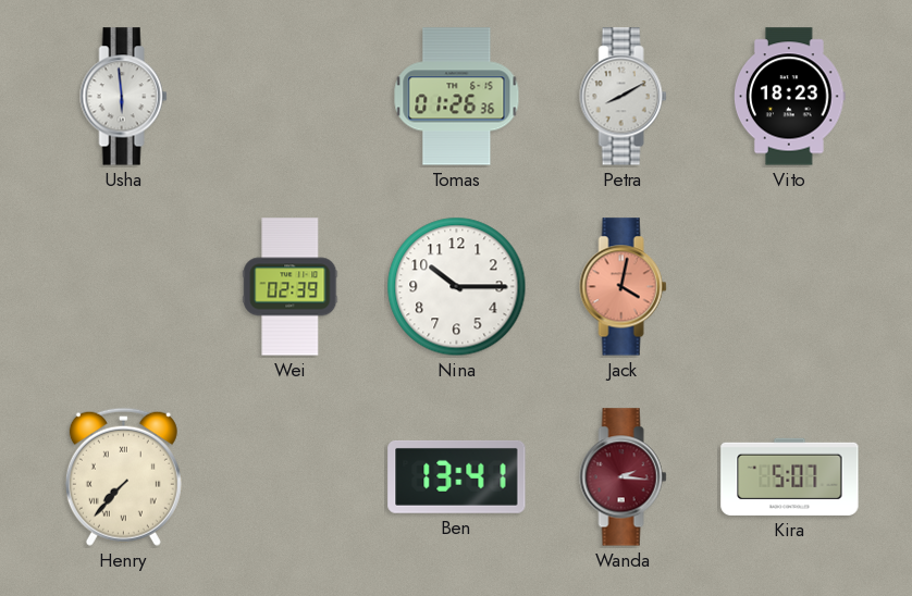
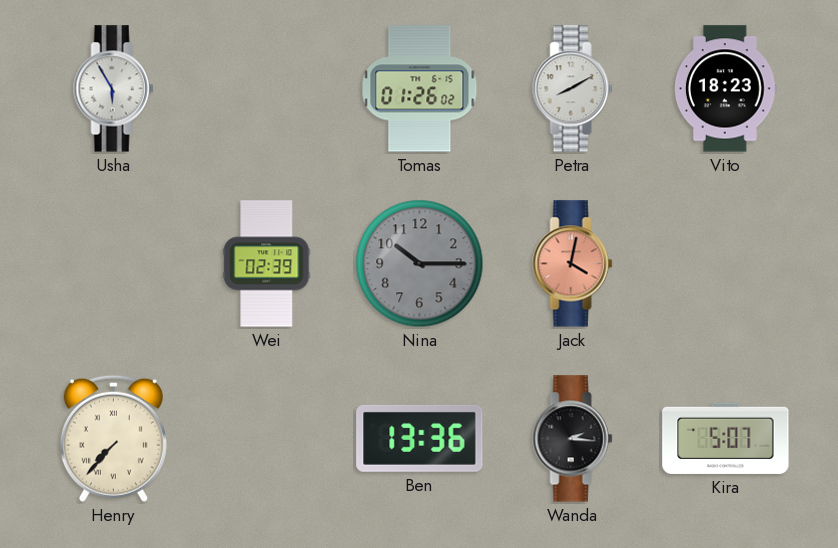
Usha: 5:59 -> 5:55
Tomas: 01:26:36 -> 01:26:02
Nina dial: white -> grey
Ben: 13:41 -> 13:36
Wanda dial: burgundy -> black
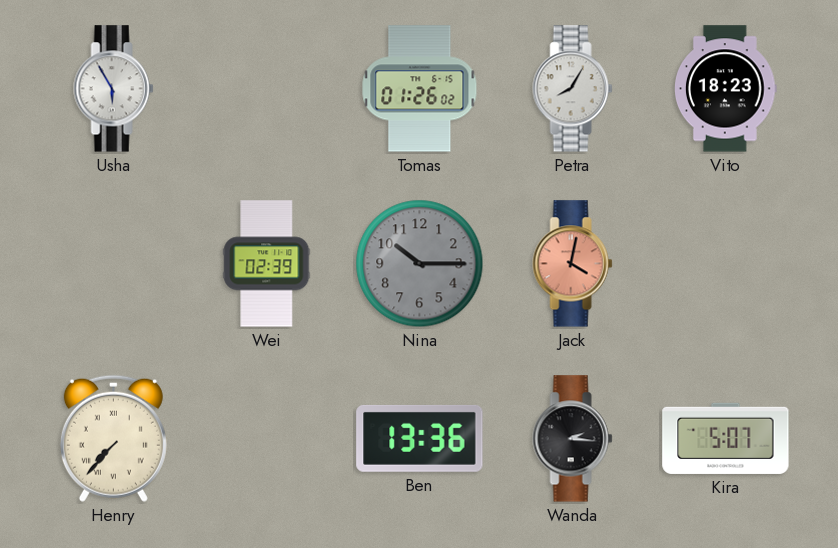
Petra: 8:10 -> 8:05
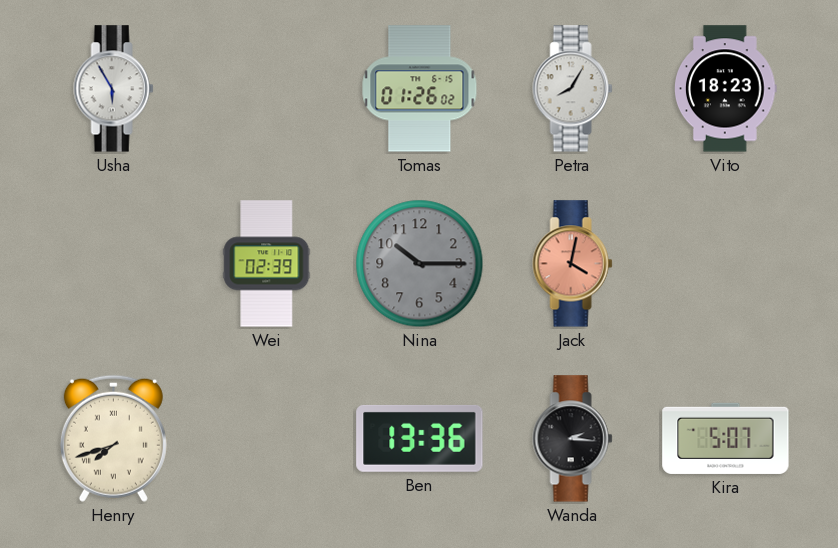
Henry: 7:37 -> 7:42
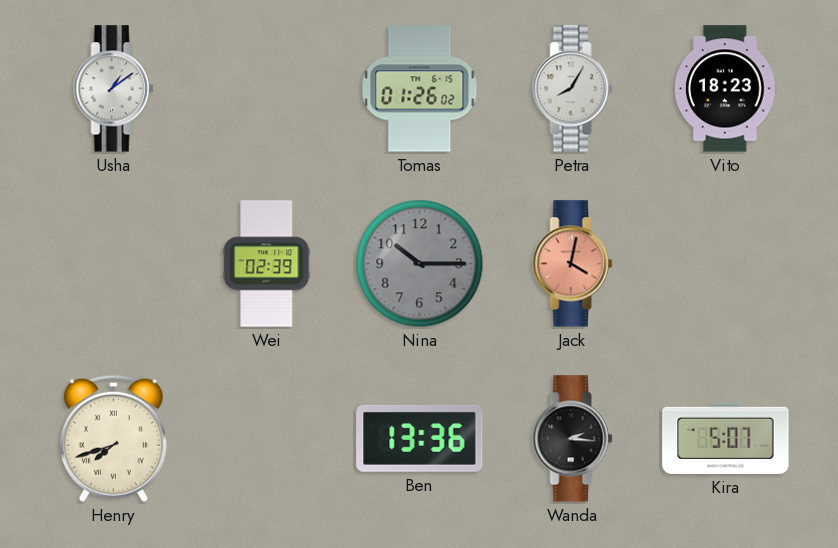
Usha: 5:55 -> 1:09
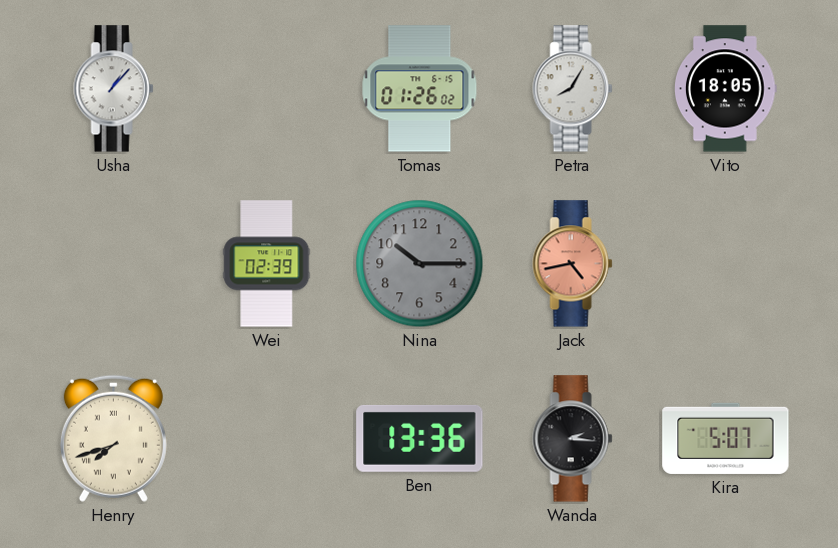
Usha: 1:09 -> 1:07
Vito: 18:23 -> 18:05
Jack: 4:02 -> 4:43
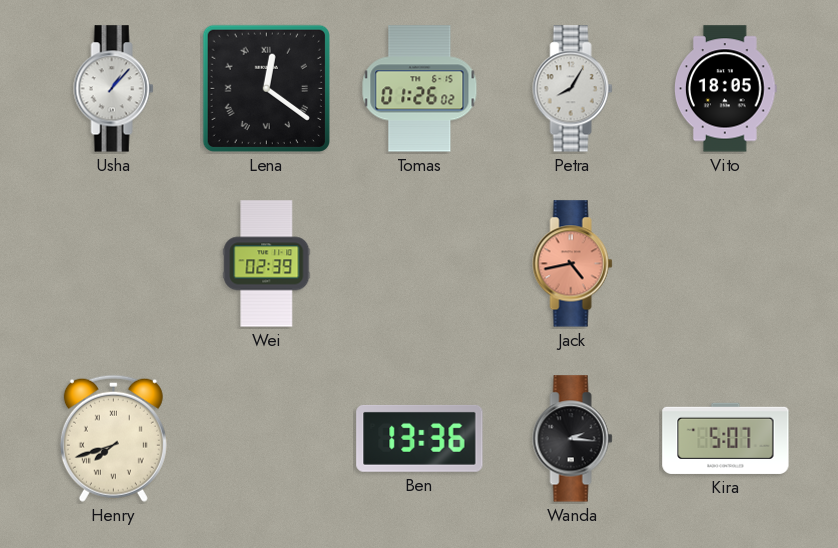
Lena: none -> 12:21
Nina: 10:15 -> none
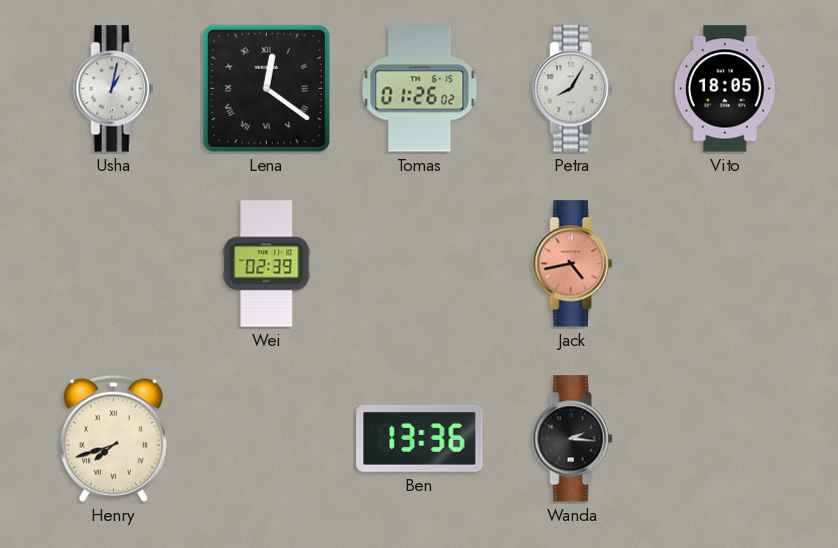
Usha: 1:07 -> 1:02
Kira: 5:07 -> none
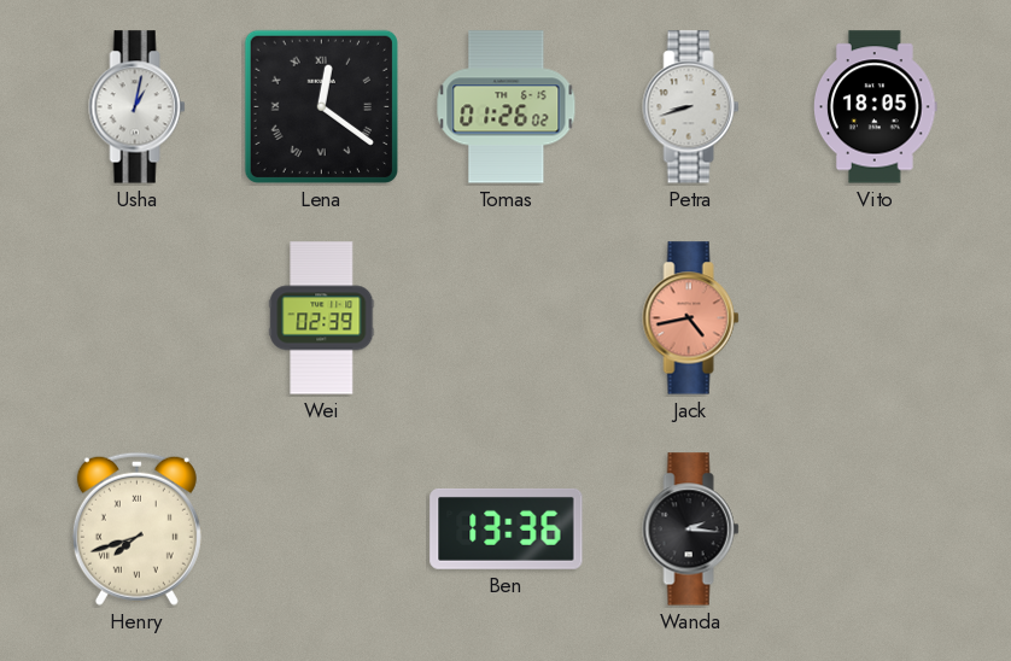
Petra: 8:05 -> 8:42
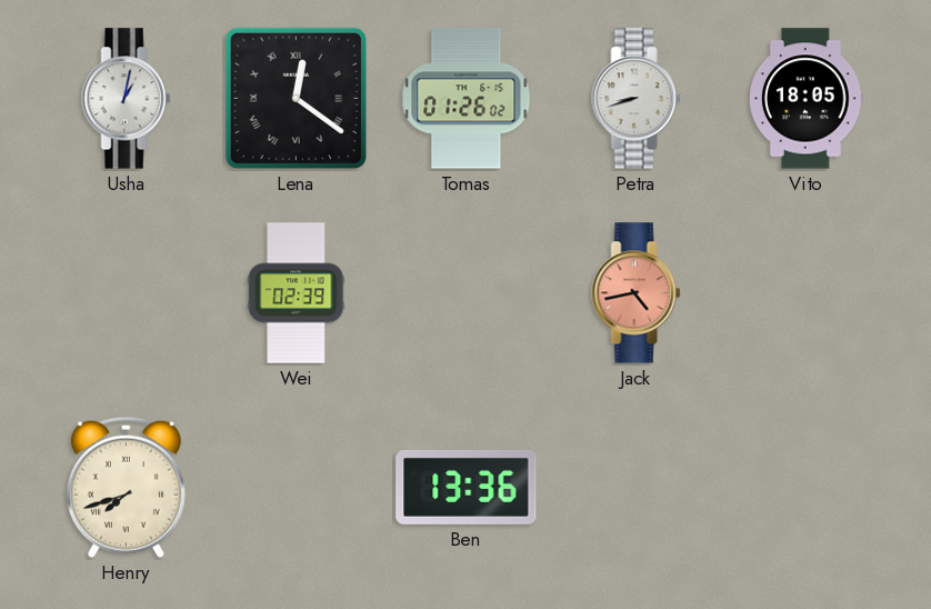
Wanda: 2:16 -> none
